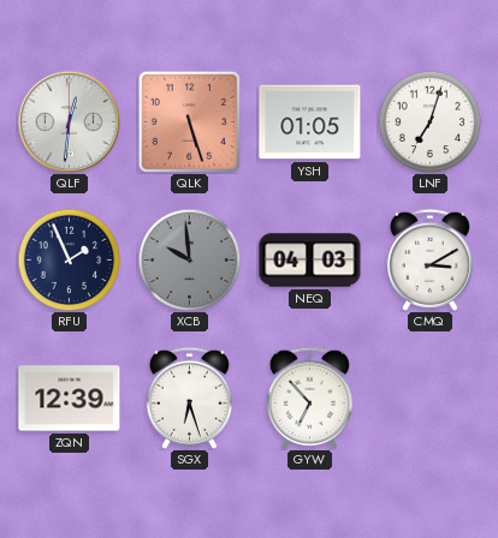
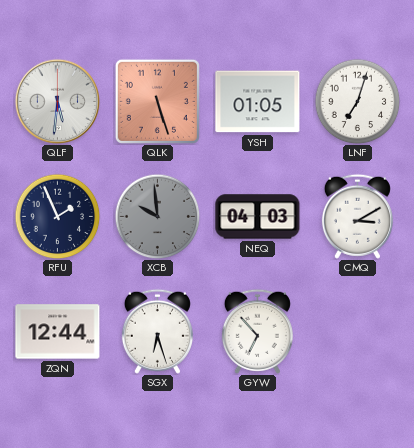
QLF: 12:31 -> 5:31
ZQN: 12:39 -> 12:44
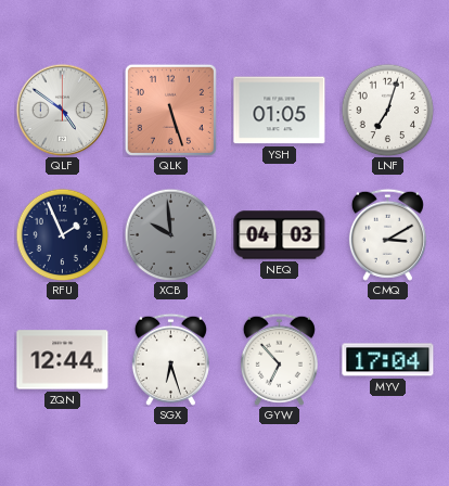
QLF: 5:31 -> 4:51
MYV: none -> 17:04
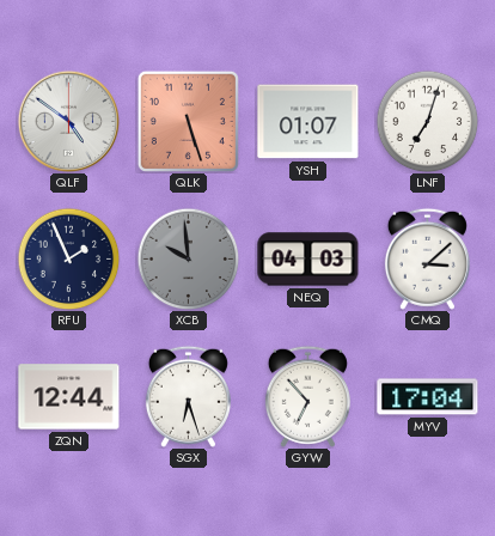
YSH: 01:05 -> 01:07
CMQ: 3:10 -> 3:08
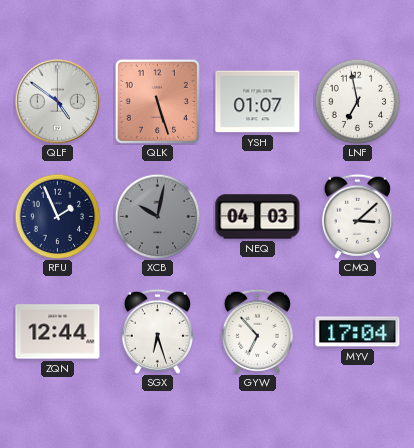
LNF: 7:03 -> 6:58
XCB: 9:59 -> 10:02
